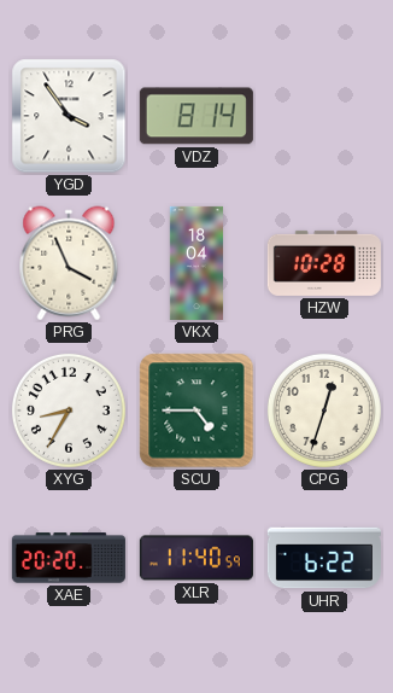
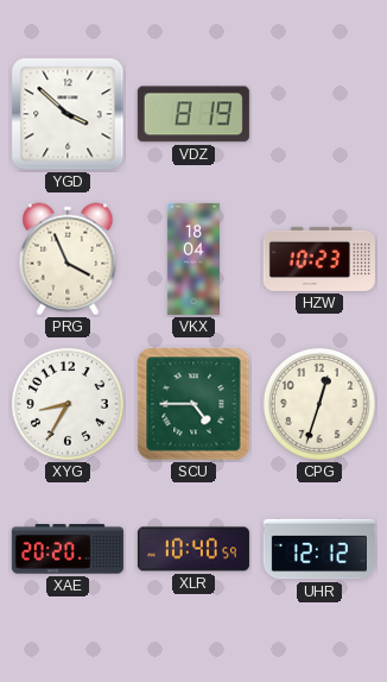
YGD: 3:54 -> 3:52
VDZ: 8:14 -> 8:19
HZW: 10:28 -> 10:23
XLR: 11:40 -> 10:40
UHR: 6:22 -> 12:12
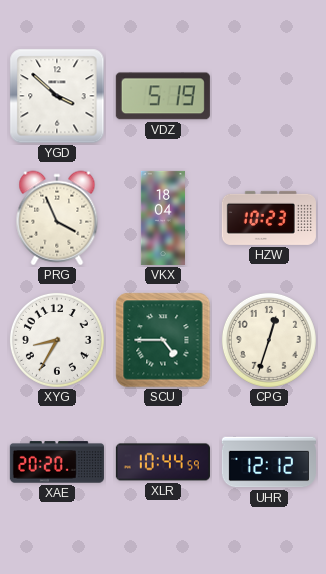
VDZ: 8:19 -> 5:19
XLR: 10:40 -> 10:44
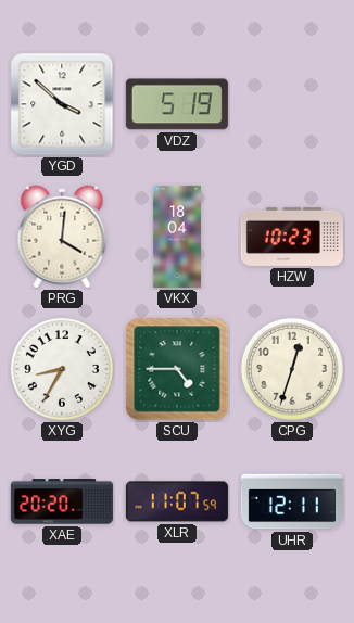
PRG: 3:56 -> 4:01
XLR: 10:44 -> 11:07
UHR: 12:12 -> 12:11
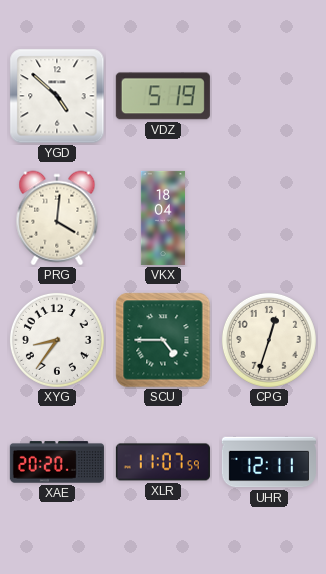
YGD: 3:52 -> 4:52
HZW: 10:23 -> none
XYG: 8:35 -> 8:36
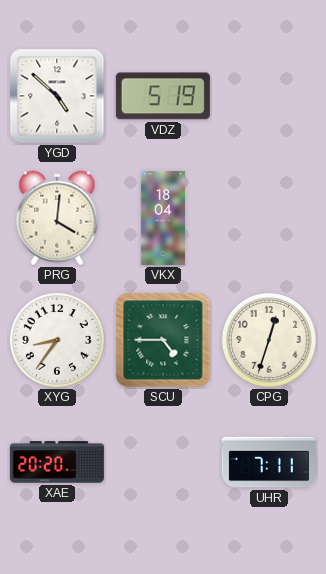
XLR: 11:07 -> none
UHR: 12:11 -> 7:11
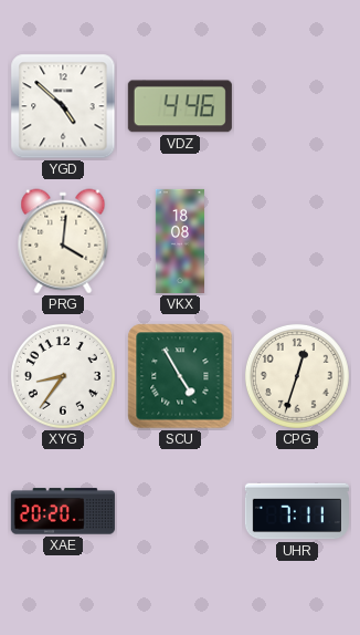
VDZ: 5:19 -> 4:46
VKX: 18:04 -> 18:08
SCU: 4:45 -> 4:55
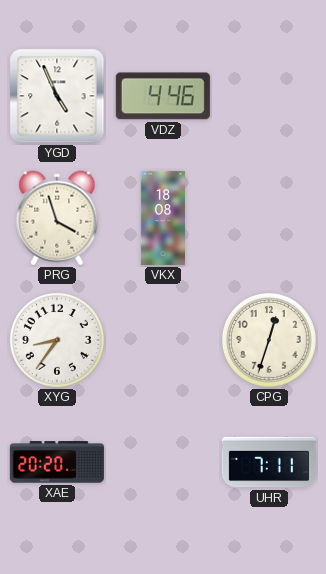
YGD: 4:52 -> 4:56
PRG: 4:01 -> 3:57
SCU: 4:55 -> none
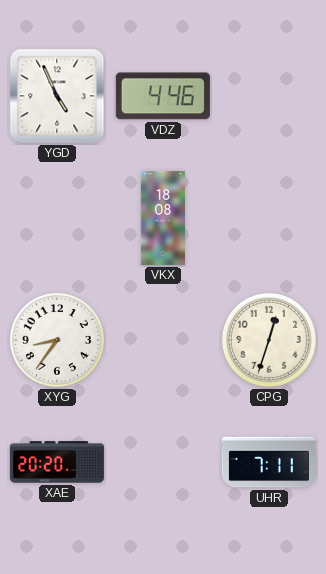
PRG: 3:57 -> none
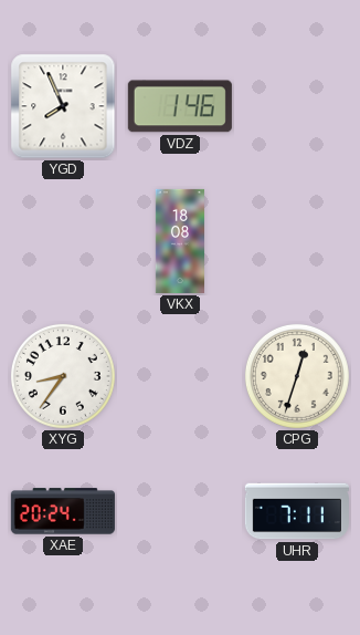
YGD: 4:56 -> 7:56
VDZ: 4:46 -> 1:46
XAE: 20:20 -> 20:24
